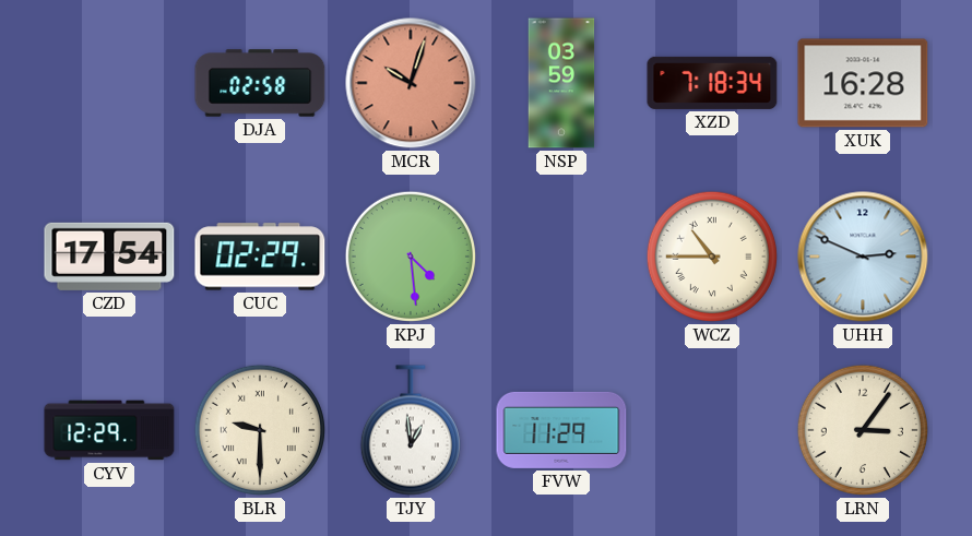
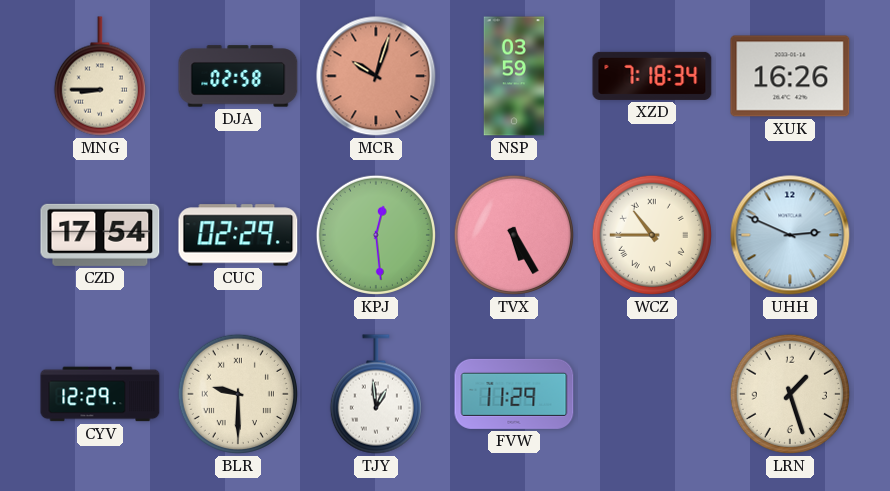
MNG: none -> 8:45
XUK: 16:28 -> 16:26
KPJ: 4:29 -> 12:29
TVX: none -> 5:25
LRN: 3:06 -> 1:27
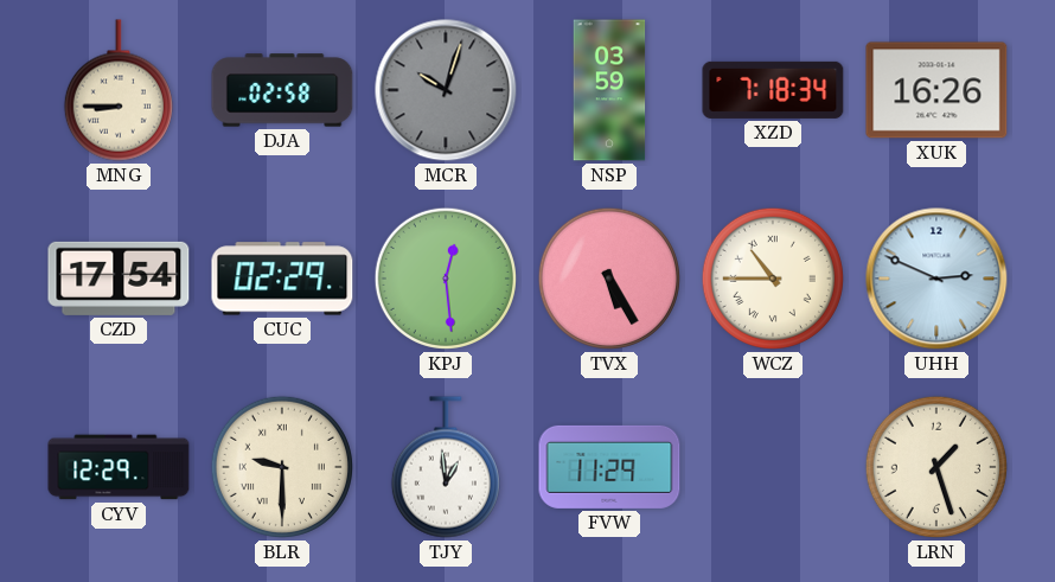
MCR dial: salmon -> grey
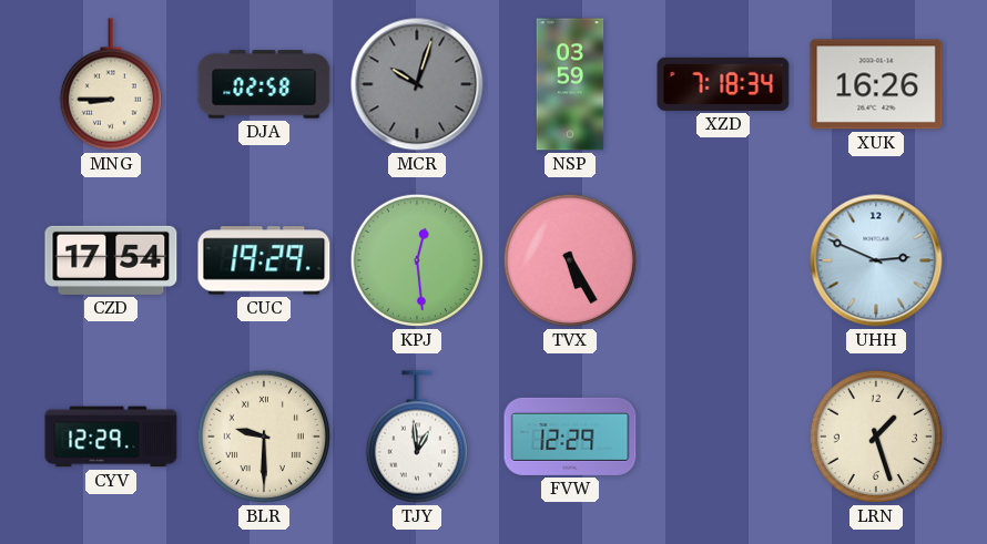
CUC: 02:29 -> 19:29
WCZ: 10:45 -> none
FVW: 11:29 -> 12:29
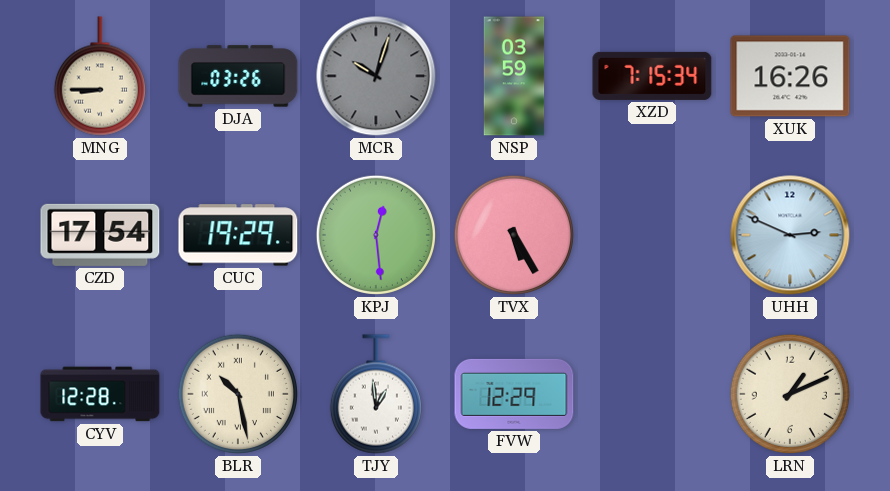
DJA: 02:58 -> 03:26
XZD: 7:18 -> 7:15
CYV: 12:29 -> 12:28
BLR: 9:30 -> 10:28
LRN: 1:27 -> 1:11
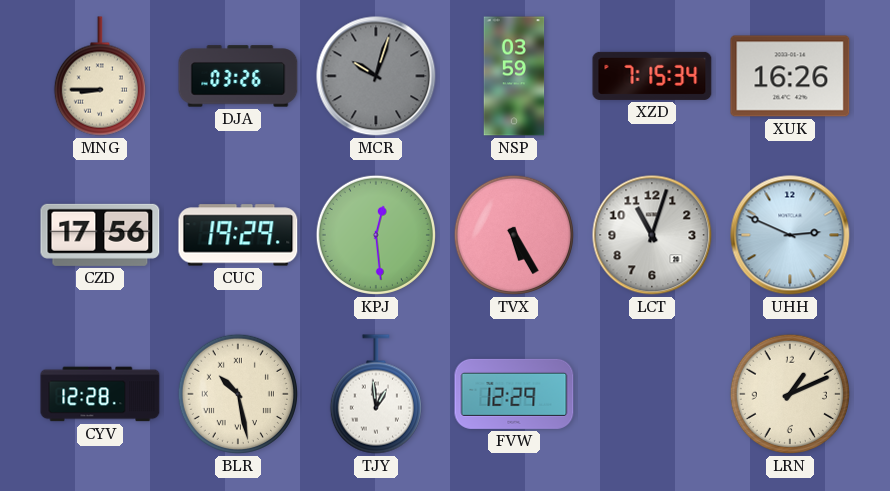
CZD: 17:54 -> 17:56
LCT: none -> 11:03
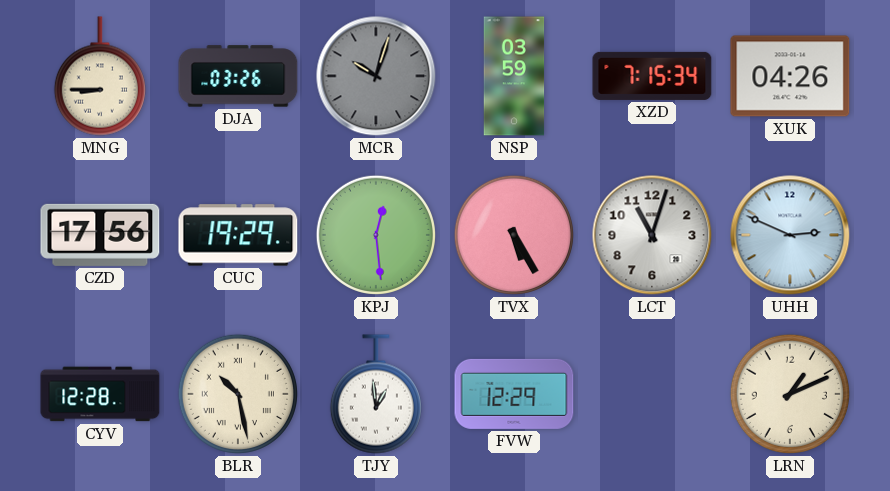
XUK: 16:26 -> 04:26
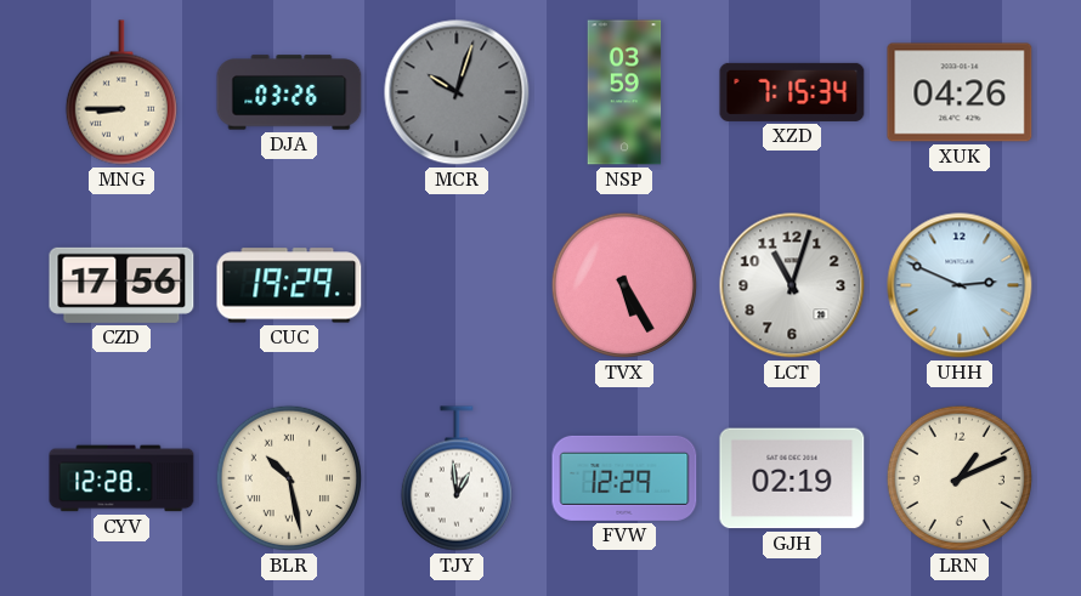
KPJ: 12:29 -> none
GJH: none -> 02:19
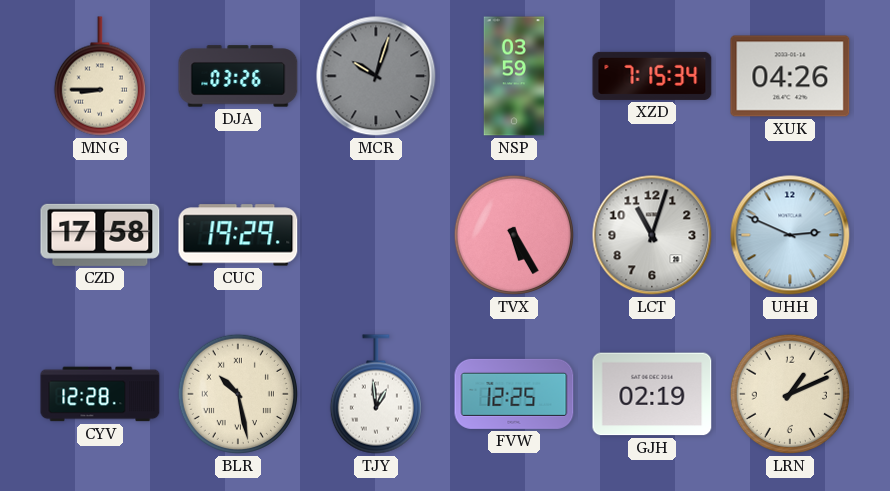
CZD: 17:56 -> 17:58
FVW: 12:29 -> 12:25
